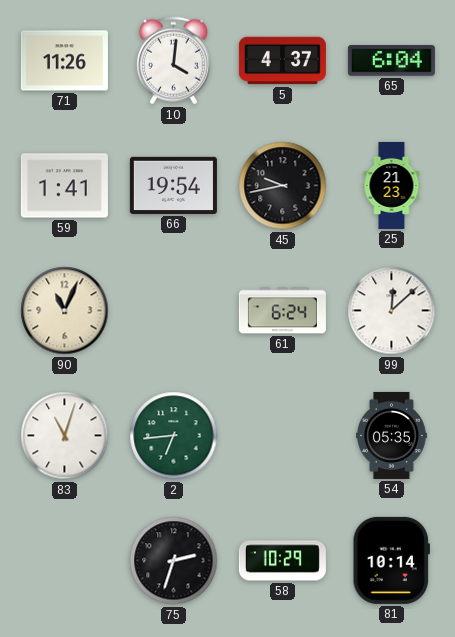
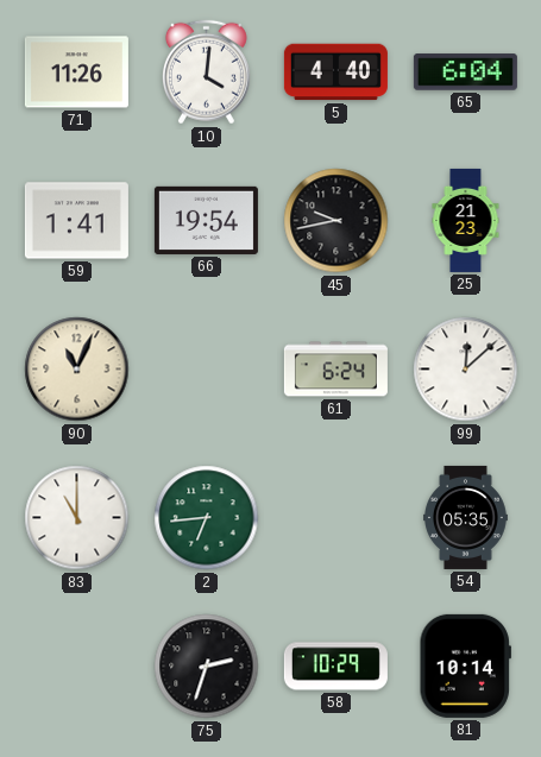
5: 4:37 -> 4:40
83: 11:03 -> 11:00
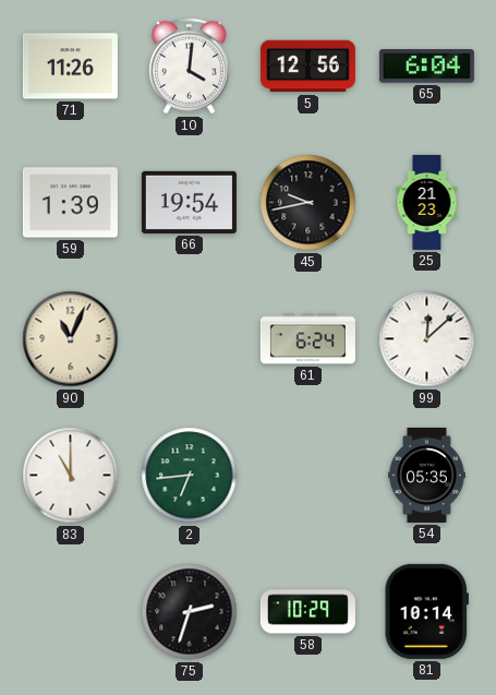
5: 4:40 -> 12:56
59: 1:41 -> 1:39
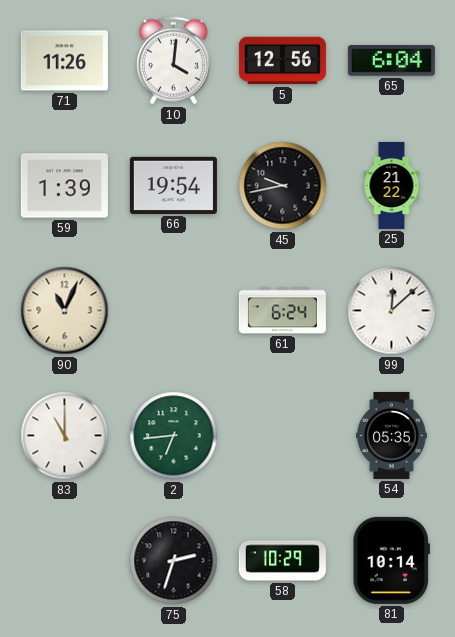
25: 21:23 -> 21:22
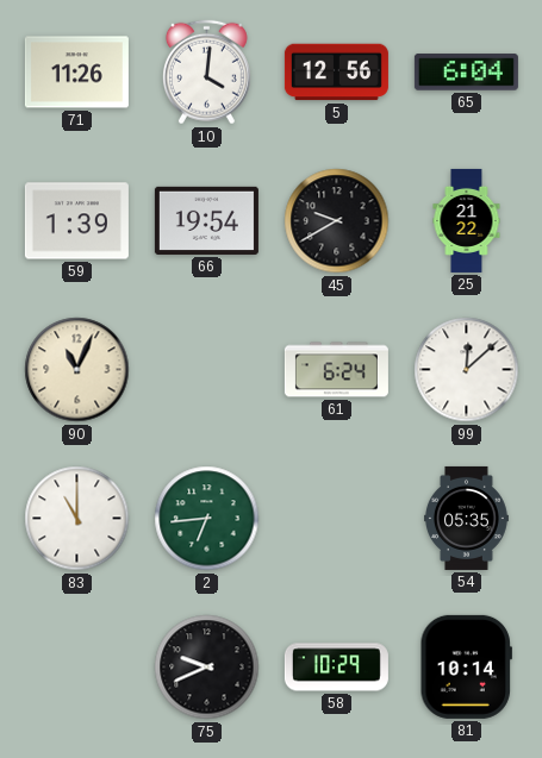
45: 9:43 -> 9:40
75: 2:33 -> 9:41
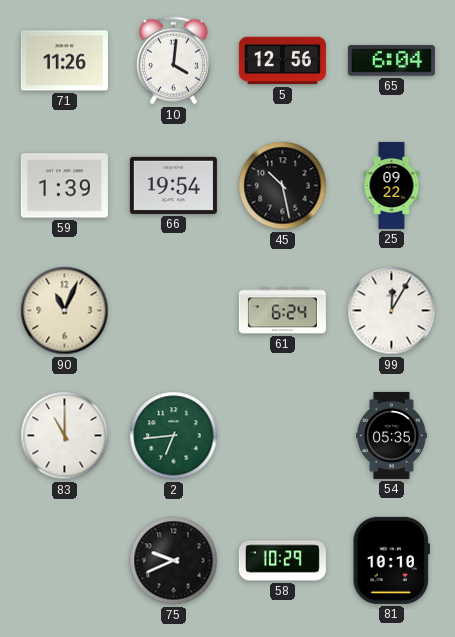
45: 9:40 -> 10:28
25: 21:22 -> 09:22
99: 12:08 -> 12:05
81: 10:14 -> 10:10
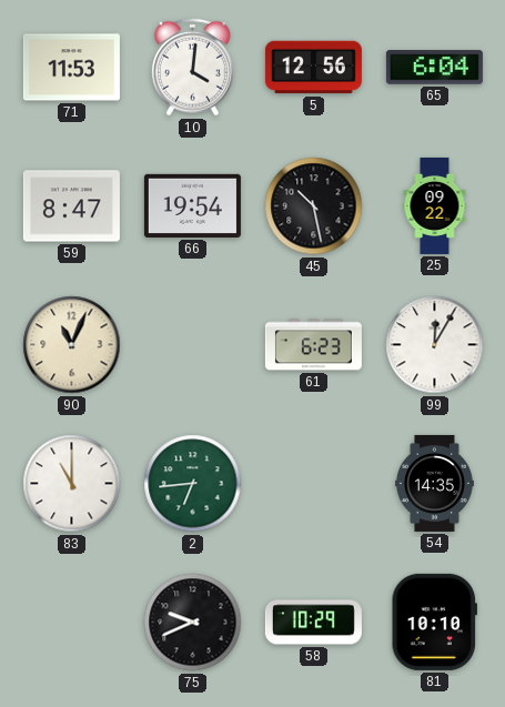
71: 11:26 -> 11:53
59: 1:39 -> 8:47
61: 6:24 -> 6:23
54: 05:35 -> 14:35
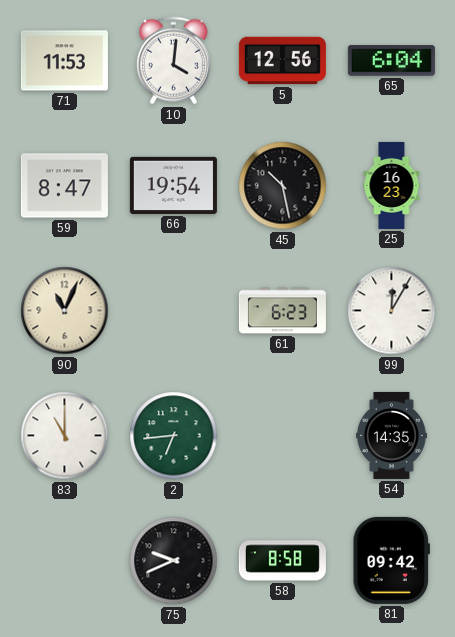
25: 09:22 -> 16:23
58: 10:29 -> 8:58
81: 10:10 -> 09:42
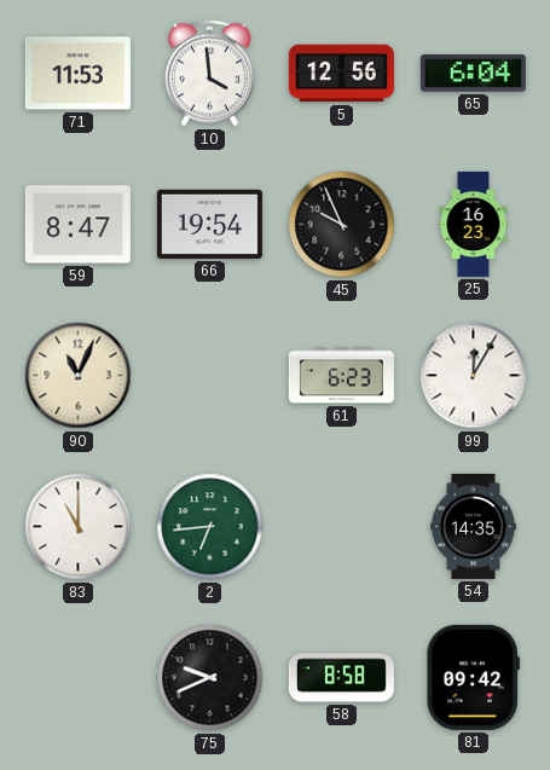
10: 4:01 -> 3:59
45: 10:28 -> 9:56
